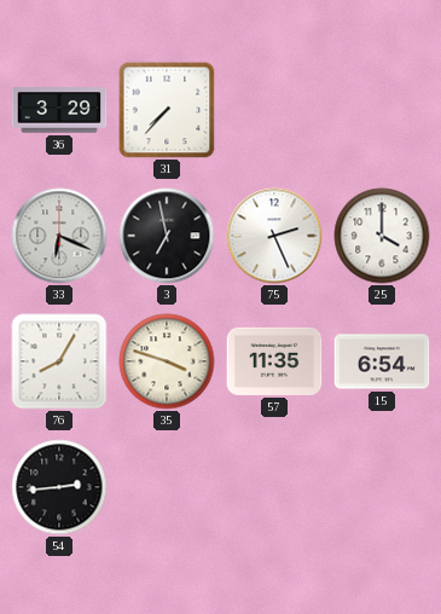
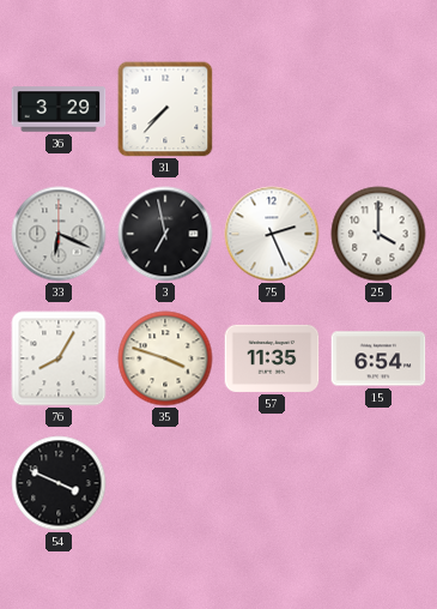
54: 2:44 -> 3:49
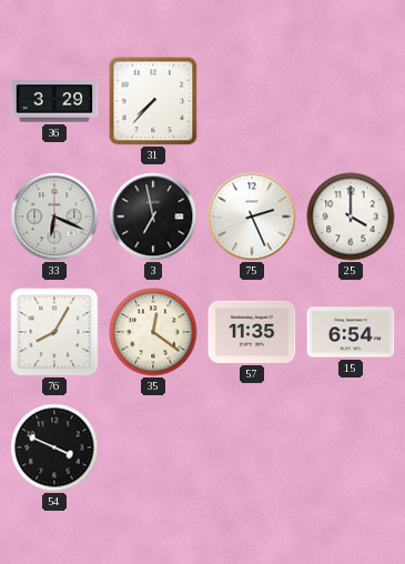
35: 3:48 -> 12:21
